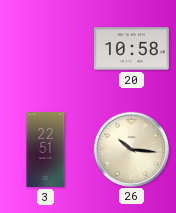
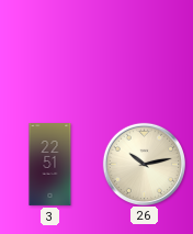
20: 10:58 -> none
26: 10:16 -> 10:13
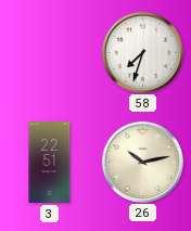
58: none -> 7:33
